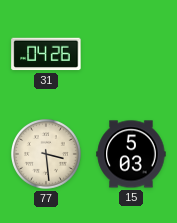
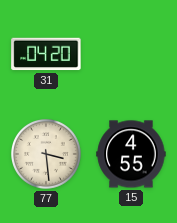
31: 04:26 -> 04:20
15: 5:03 -> 4:55
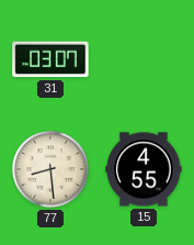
31: 04:20 -> 03:07
77: 3:29 -> 8:29
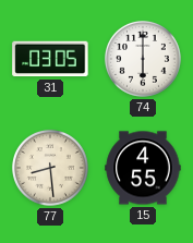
31: 03:07 -> 03:05
74: none -> 6:00
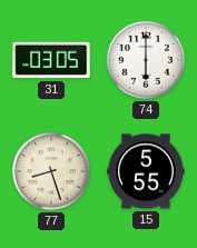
77: 8:29 -> 8:27
15: 4:55 -> 5:55
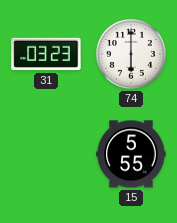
31: 03:05 -> 03:23
77: 8:27 -> none
